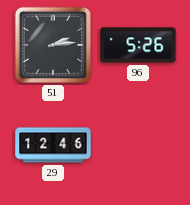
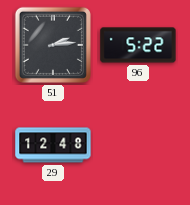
96: 5:26 -> 5:22
29: 12:46 -> 12:48
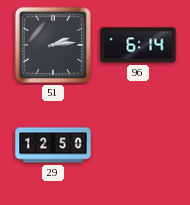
96: 5:22 -> 6:14
29: 12:48 -> 12:50
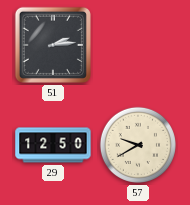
96: 6:14 -> none
57: none -> 9:40
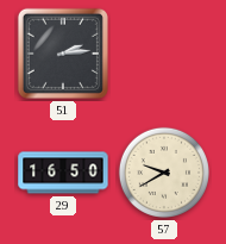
29: 12:50 -> 16:50
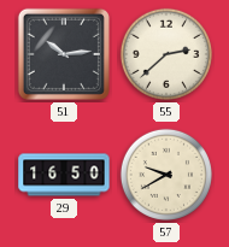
51: 2:14 -> 10:14
55: none -> 2:38
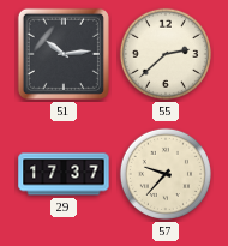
29: 16:50 -> 17:37
57: 9:40 -> 9:37
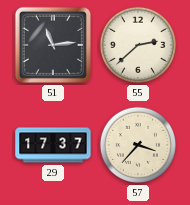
51: 10:14 -> 11:14
57: 9:37 -> 3:37
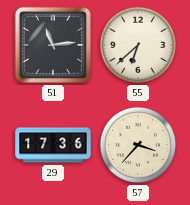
55: 2:38 -> 6:38
29: 17:37 -> 17:36
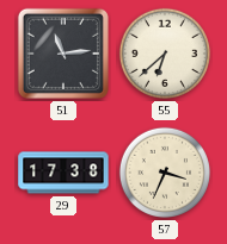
29: 17:36 -> 17:38
57: 3:37 -> 3:34
